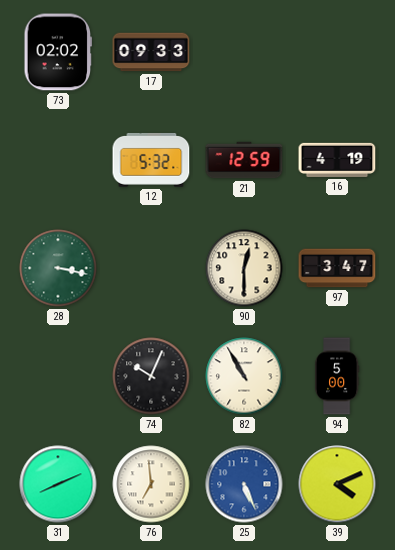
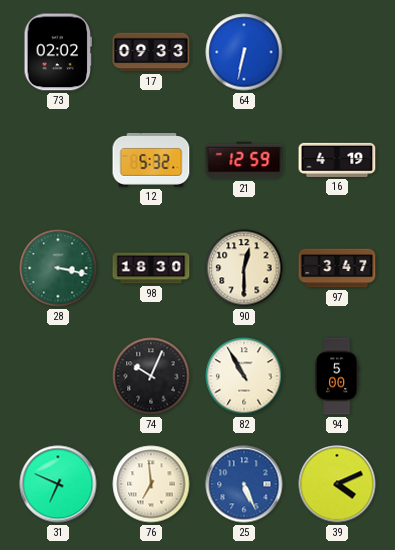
64: none -> 6:32
98: none -> 18:30
31: 8:11 -> 6:49
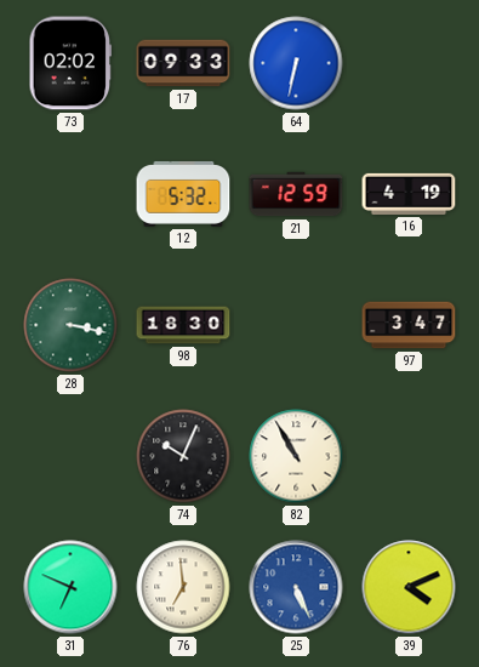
90: 12:30 -> none
94: 5:00 -> none
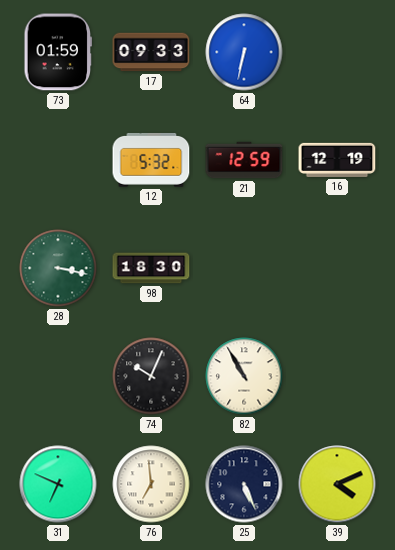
73: 02:02 -> 01:59
16: 4:19 -> 12:19
97: 3:47 -> none
25 dial: blue -> navy
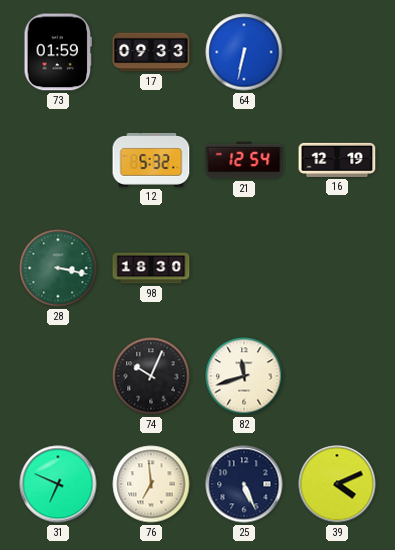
21: 12:59 -> 12:54
82: 10:55 -> 11:42
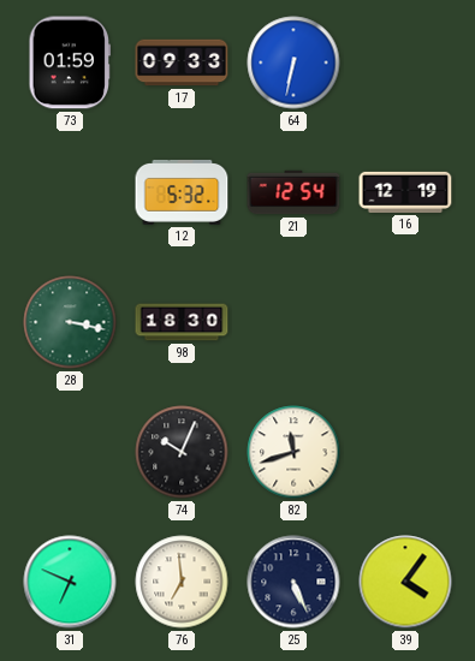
39: 4:11 -> 4:06
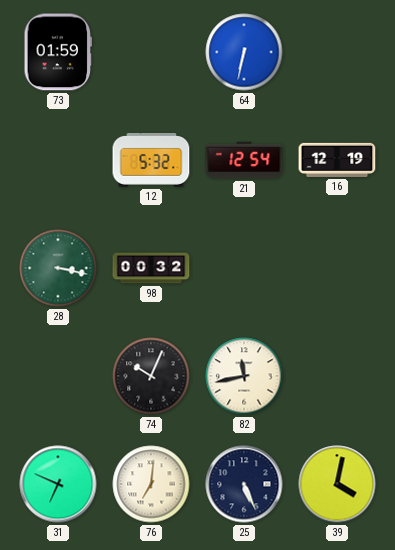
17: 09:33 -> none
98: 18:30 -> 00:32
82: 11:42 -> 11:43
76: 6:59 -> 7:01
39: 4:06 -> 4:02
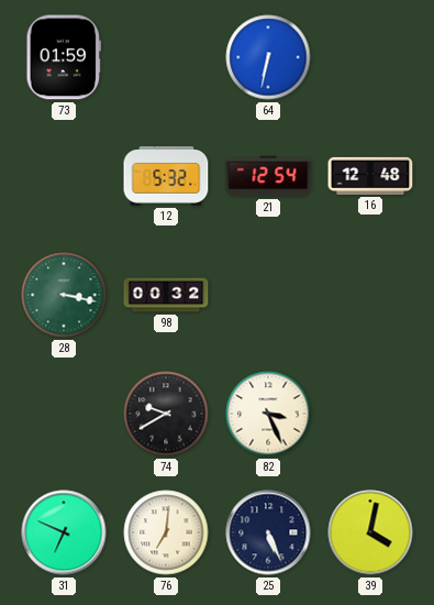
16: 12:19 -> 12:48
74: 10:04 -> 9:40
82: 11:43 -> 3:26
